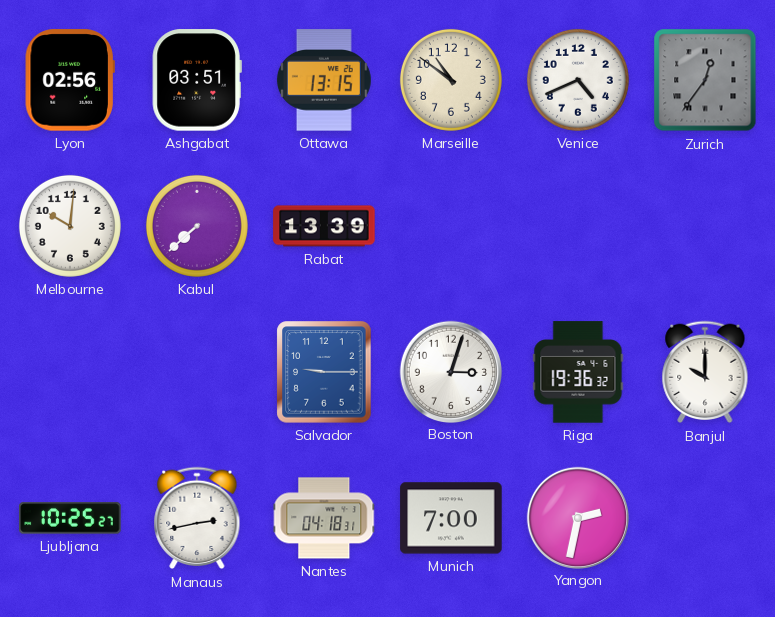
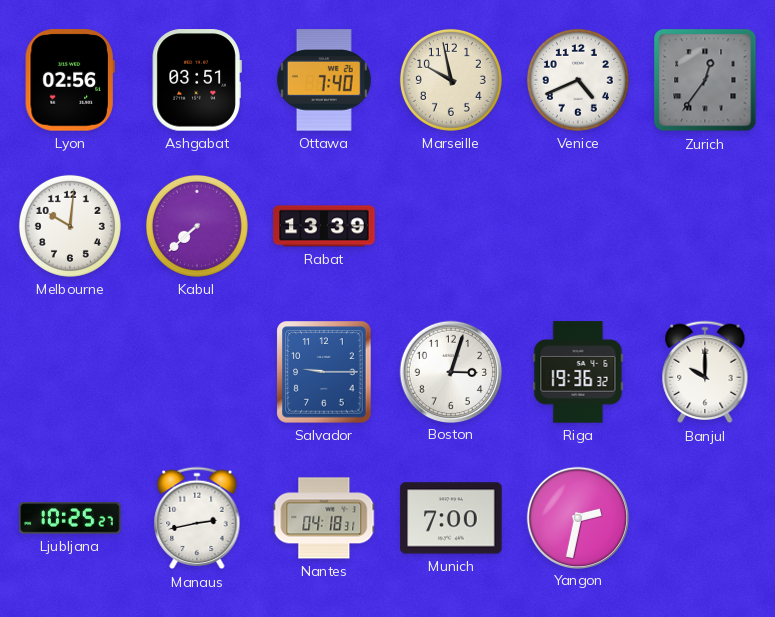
Ottawa: 13:15 -> 7:40
Marseille: 10:51 -> 9:58
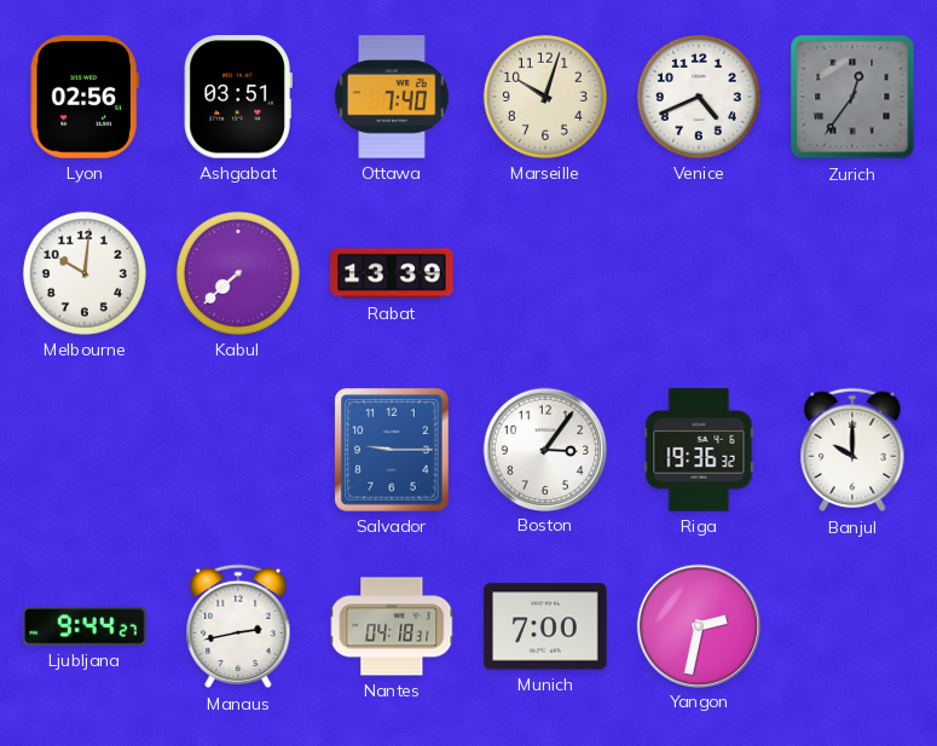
Marseille: 9:58 -> 10:03
Boston: 3:03 -> 3:06
Ljubljana: 10:25 -> 9:44
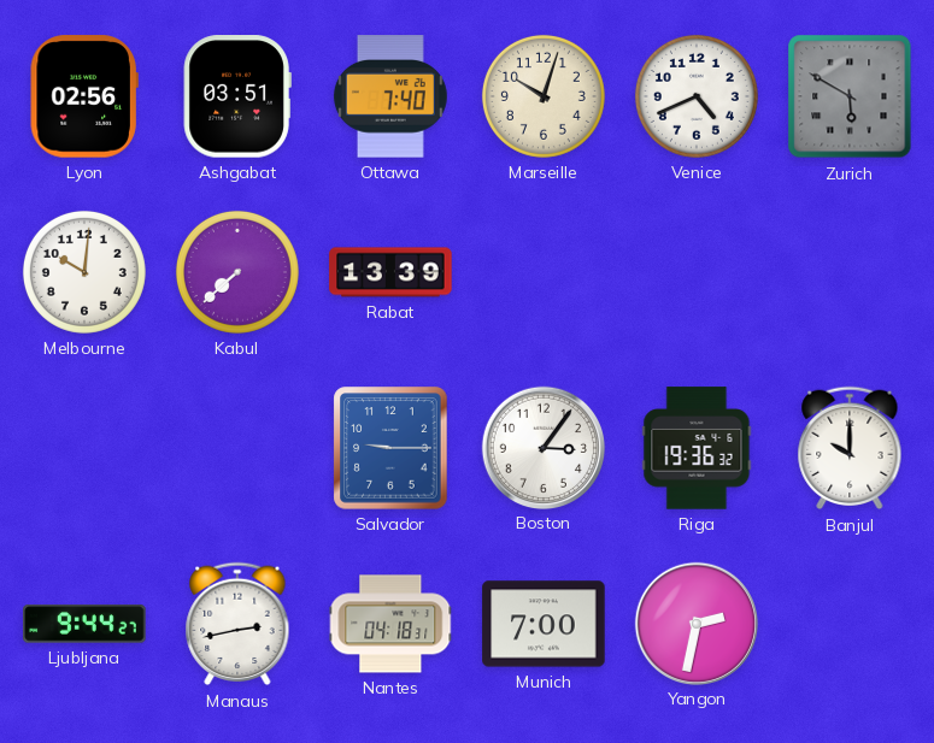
Zurich: 12:36 -> 5:50
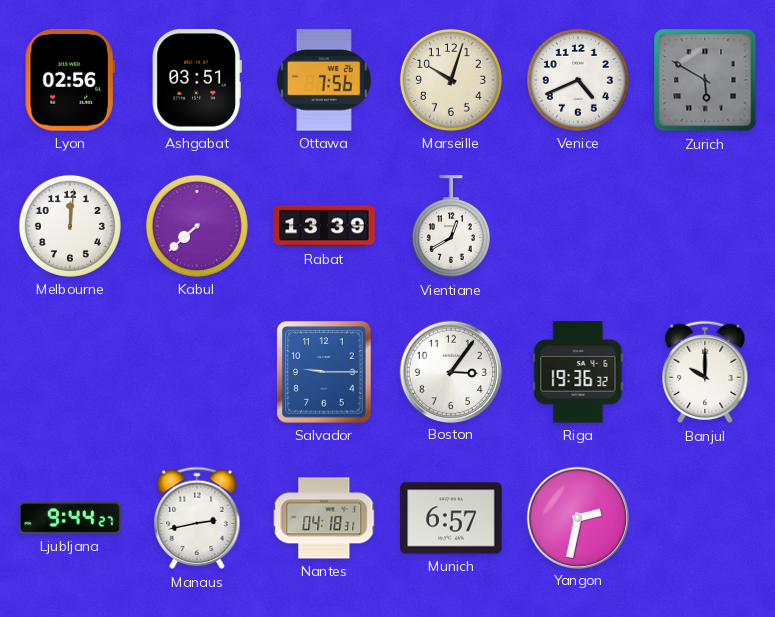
Ottawa: 7:40 -> 7:56
Melbourne: 10:01 -> 12:01
Vientiane: none -> 12:40
Munich: 7:00 -> 6:57
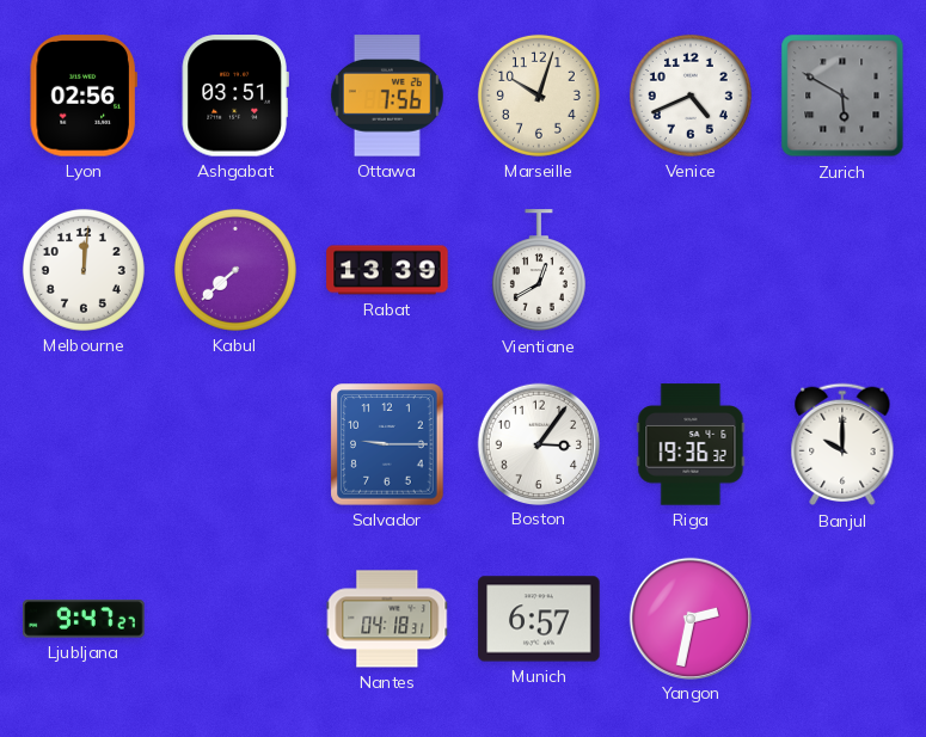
Ljubljana: 9:44 -> 9:47
Manaus: 2:43 -> none
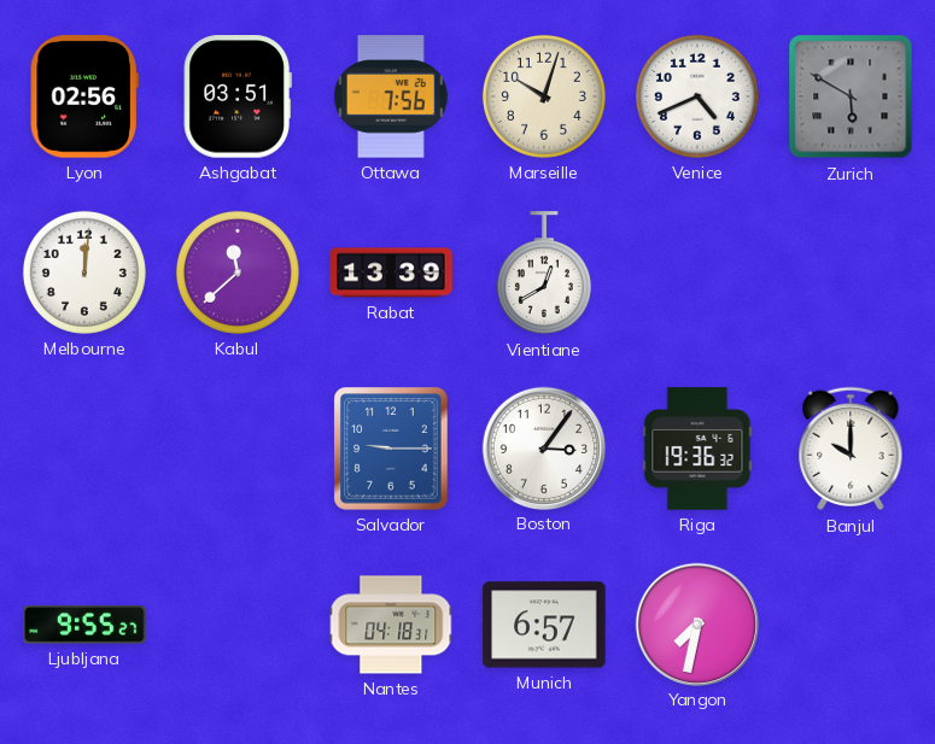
Kabul: 7:38 -> 11:38
Ljubljana: 9:47 -> 9:55
Yangon: 2:32 -> 7:32
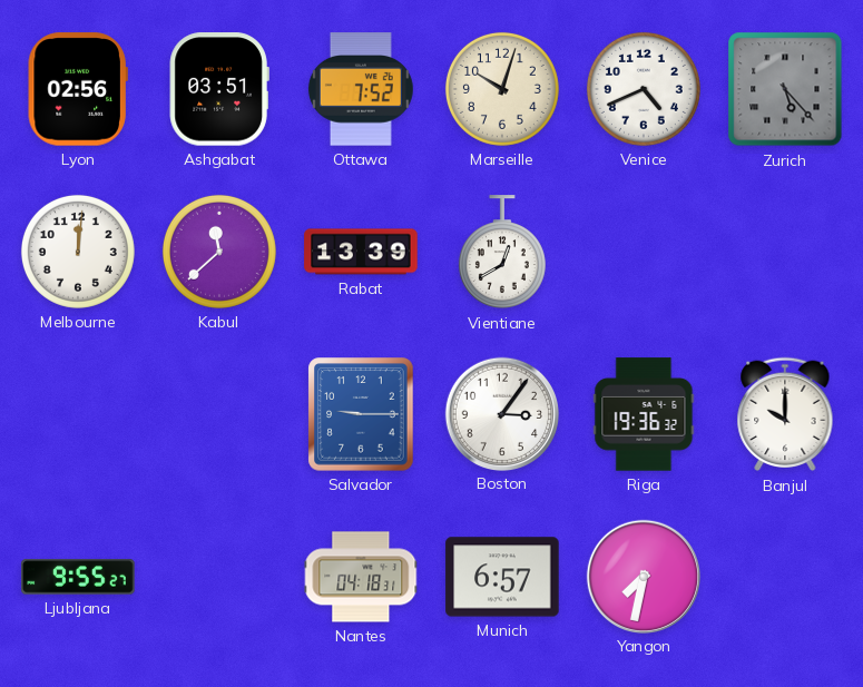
Ottawa: 7:56 -> 7:52
Zurich: 5:50 -> 5:23
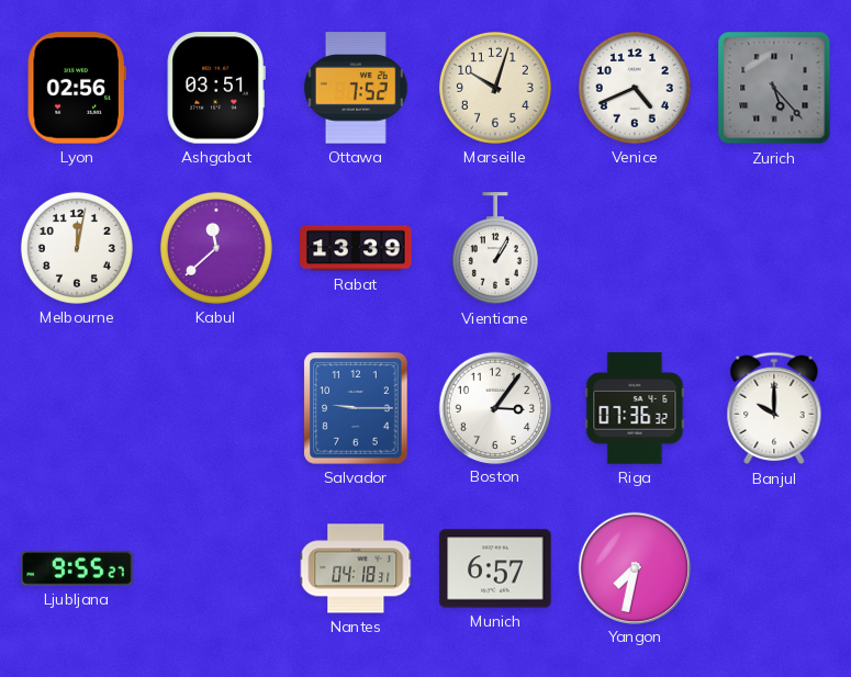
Melbourne: 12:01 -> 12:02
Vientiane: 12:40 -> 1:05
Riga: 19:36 -> 07:36
